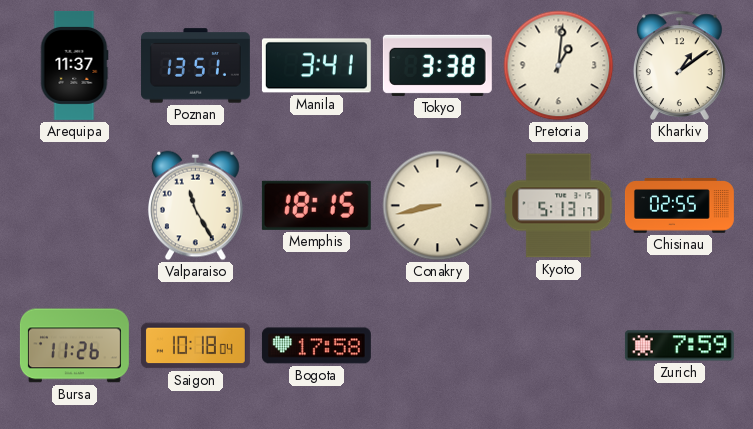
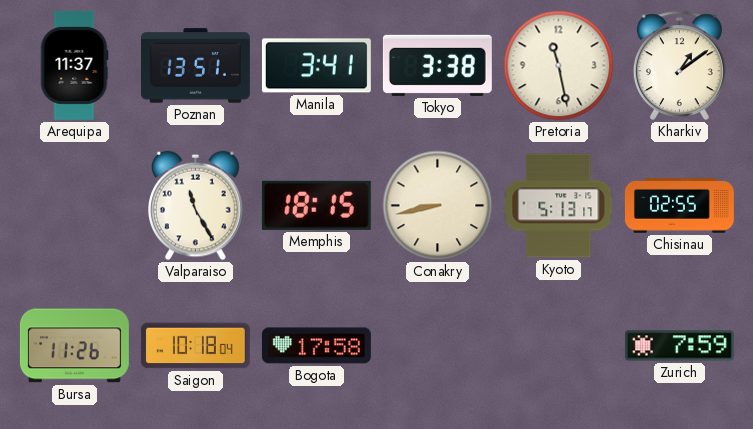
Pretoria: 1:01 -> 11:28
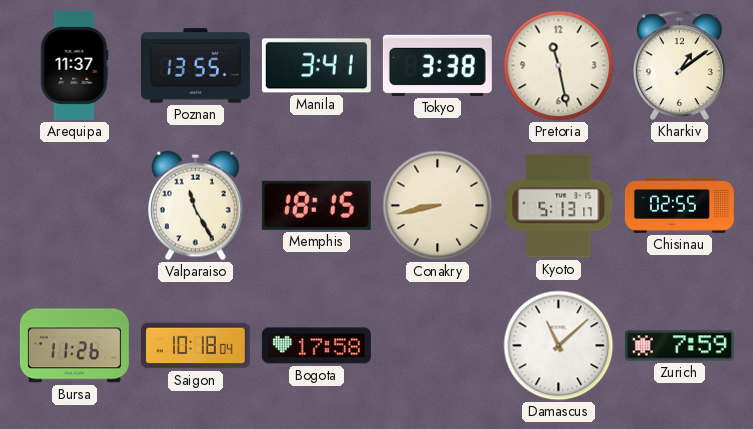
Poznan: 13:51 -> 13:55
Damascus: none -> 11:08
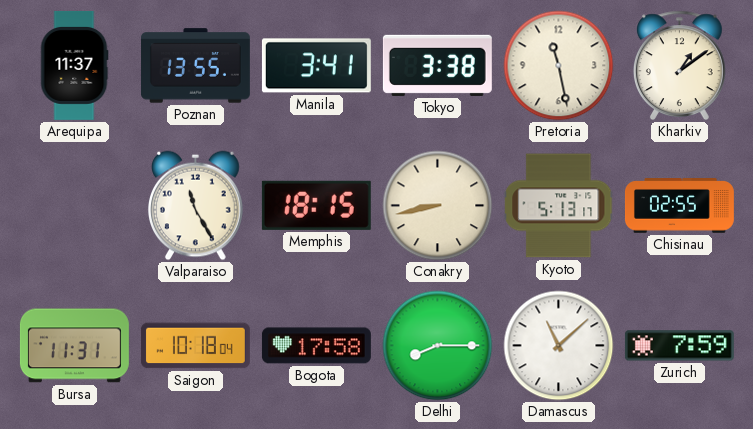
Bursa: 11:26 -> 11:31
Delhi: none -> 8:15
